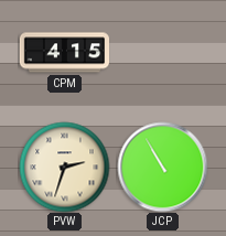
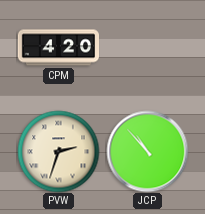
CPM: 4:15 -> 4:20
JCP: 10:55 -> 10:53
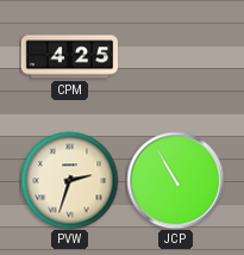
CPM: 4:20 -> 4:25
JCP: 10:53 -> 10:55
